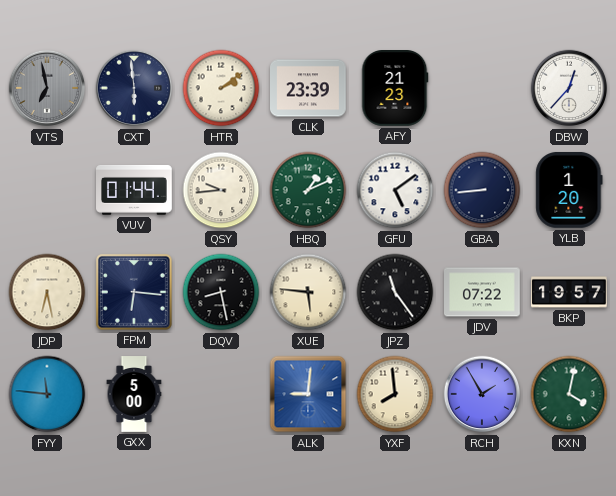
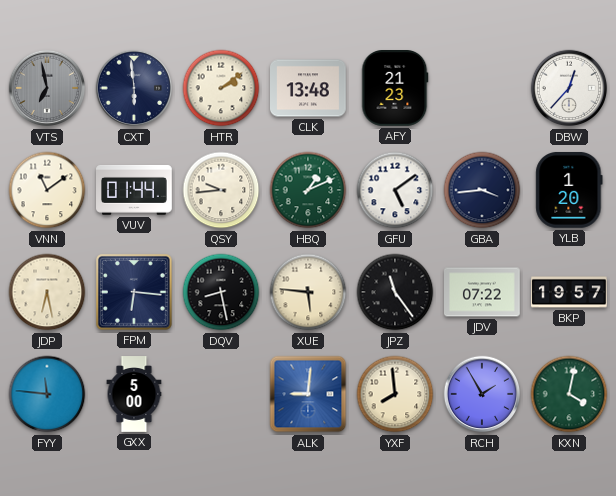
CLK: 23:39 -> 13:48
VNN: none -> 11:09
GBA: 8:44 -> 3:44
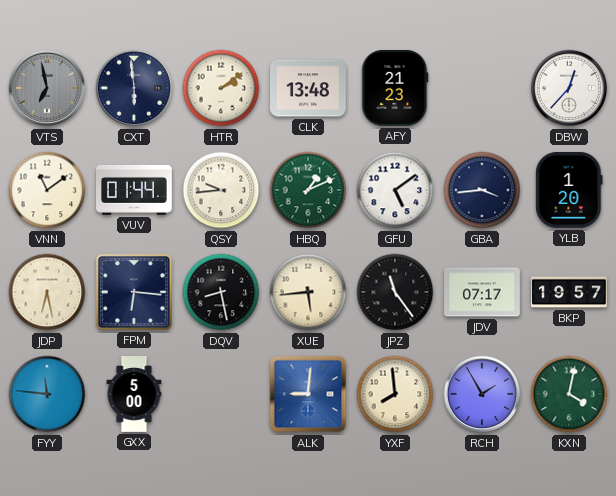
XUE: 5:46 -> 5:44
JDV: 07:22 -> 07:17
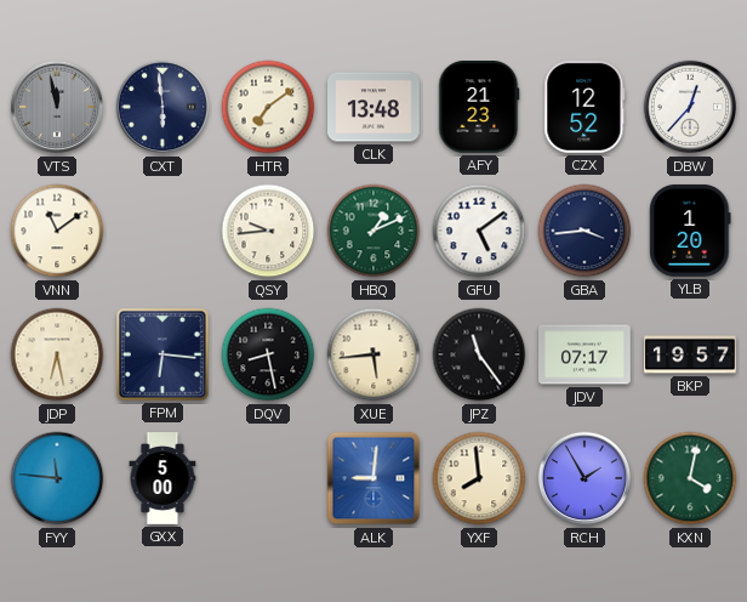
VTS: 6:58 -> 11:58
HTR: 2:09 -> 7:09
CZX: none -> 12:52
VUV: 01:44 -> none
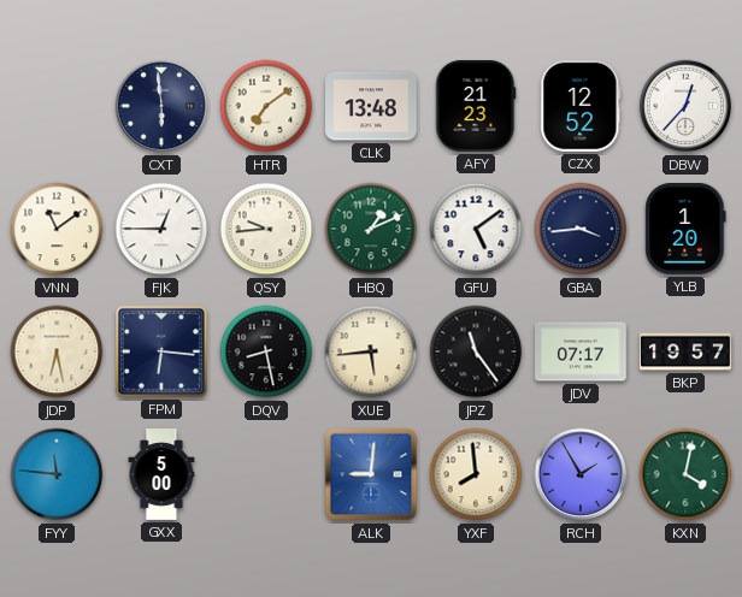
VTS: 11:58 -> none
FJK: none -> 12:45
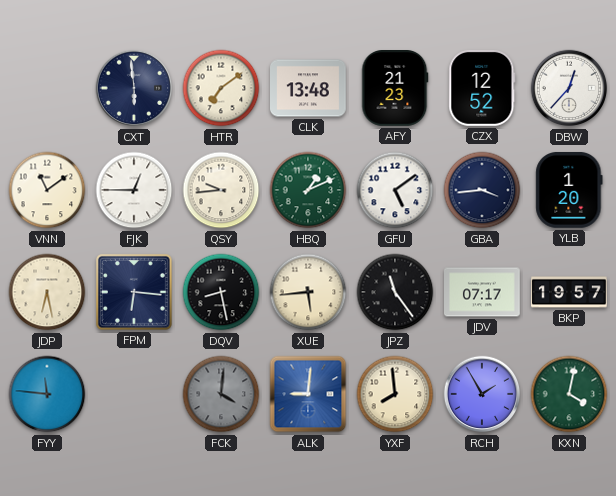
GXX: 5:00 -> none
FCK: none -> 4:01
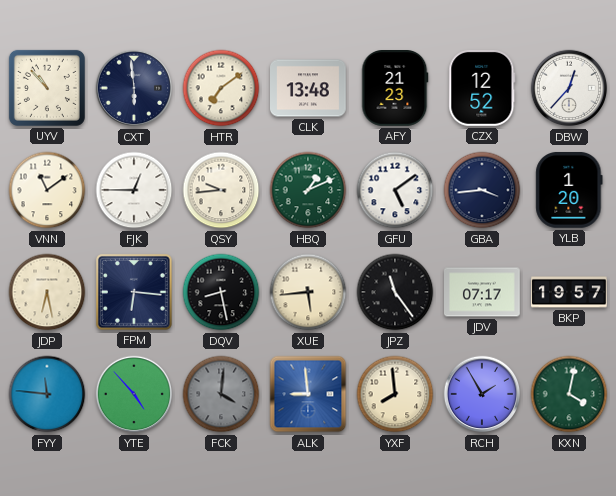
UYV: none -> 10:53
YTE: none -> 4:53
ALK: 9:01 -> 8:59
